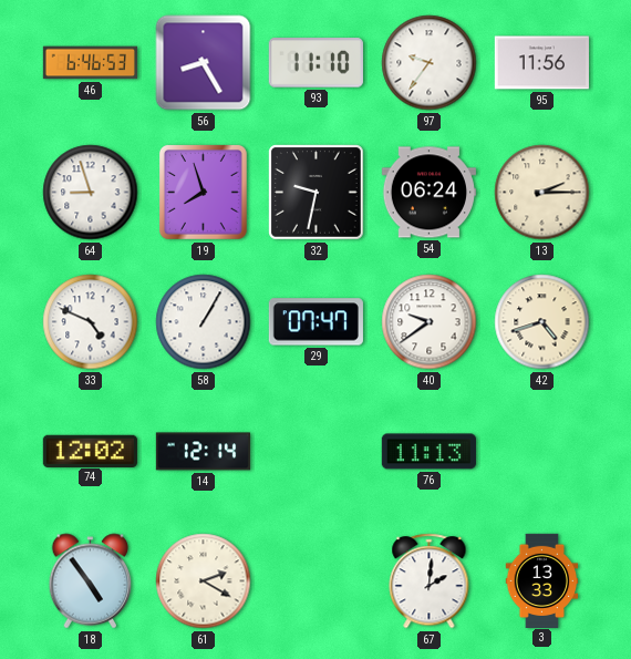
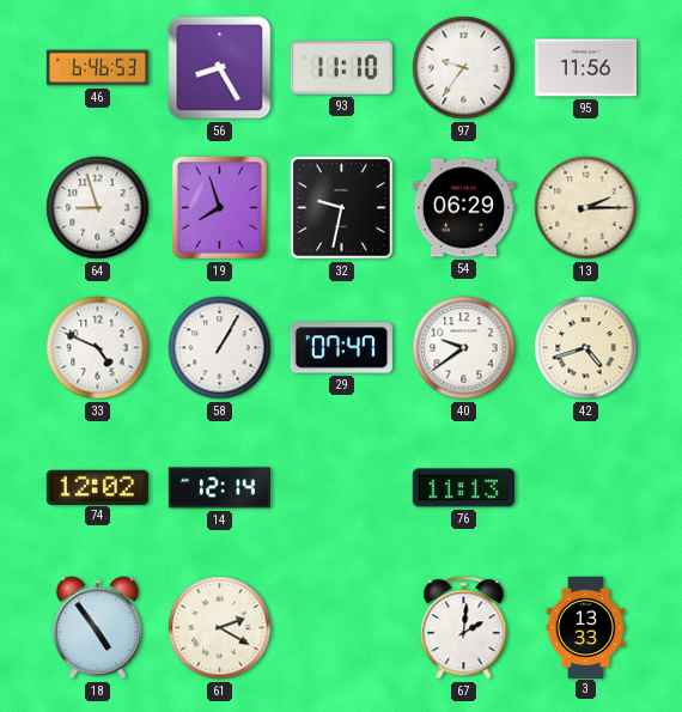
54: 06:24 -> 06:29
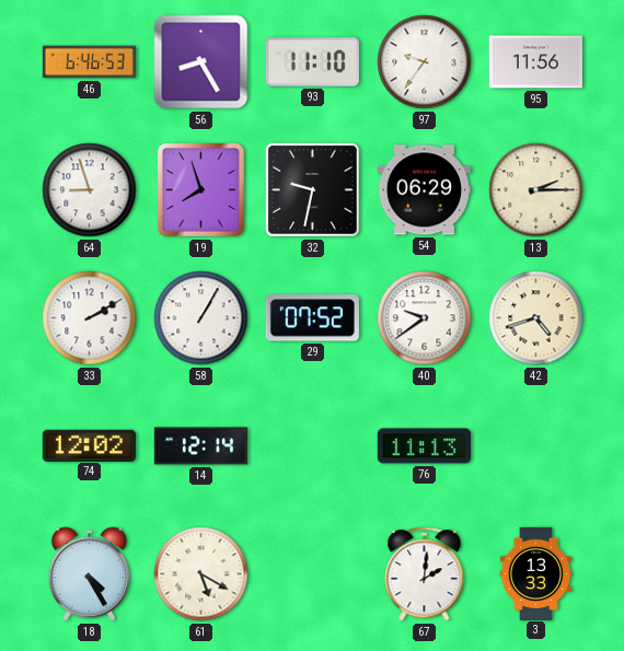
33: 4:49 -> 2:10
29: 07:47 -> 07:52
18: 4:54 -> 4:25
61: 2:20 -> 5:20
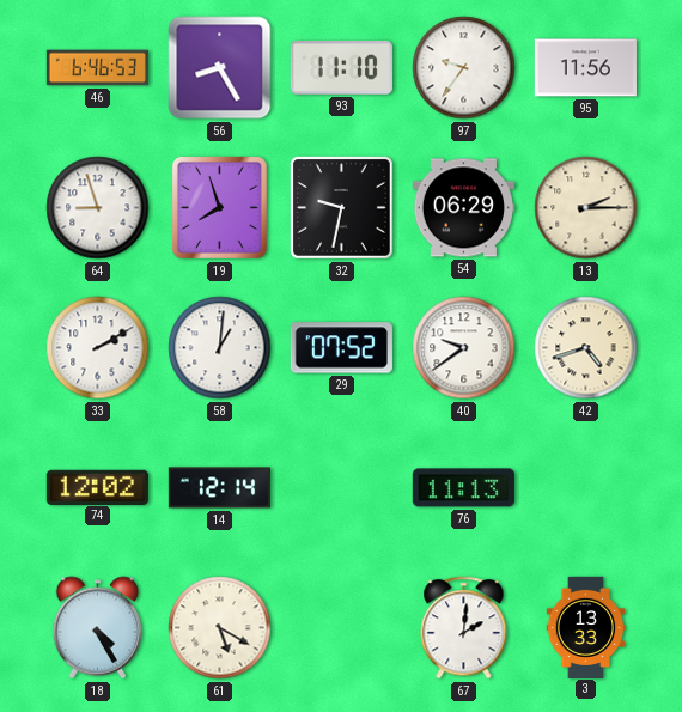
58: 1:05 -> 1:01
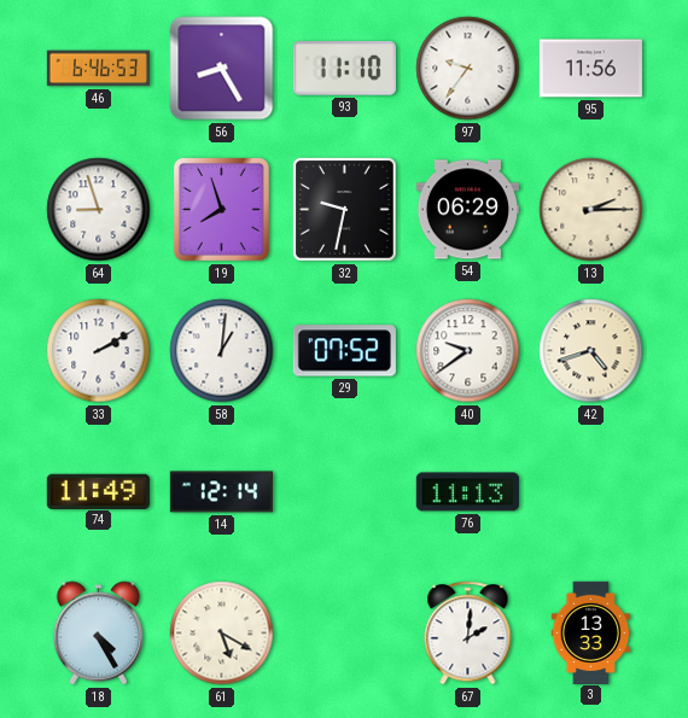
74: 12:02 -> 11:49
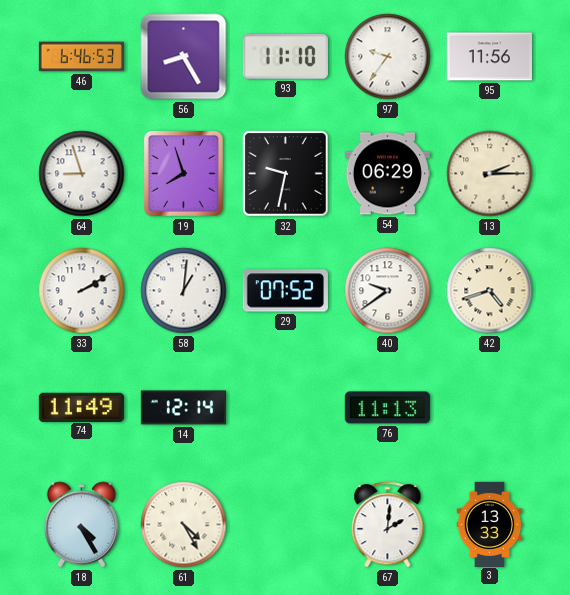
61: 5:20 -> 4:25
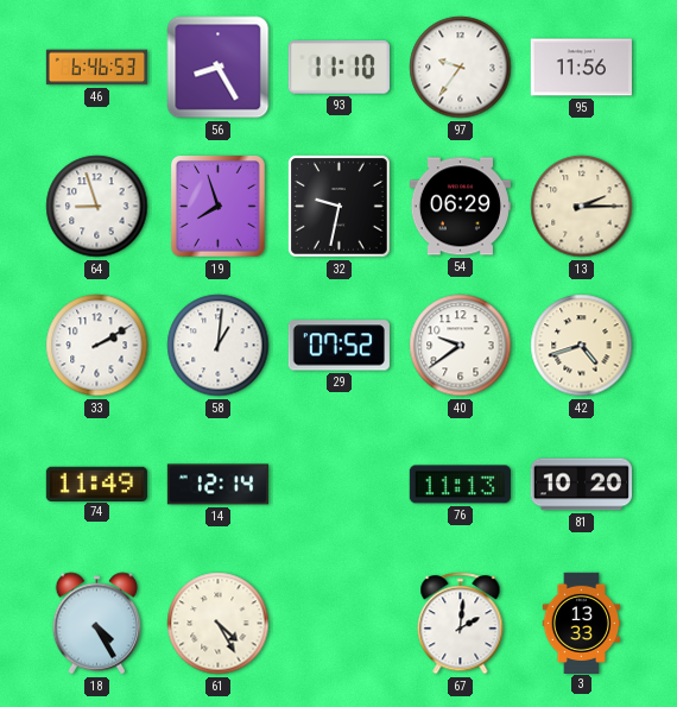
81: none -> 10:20
